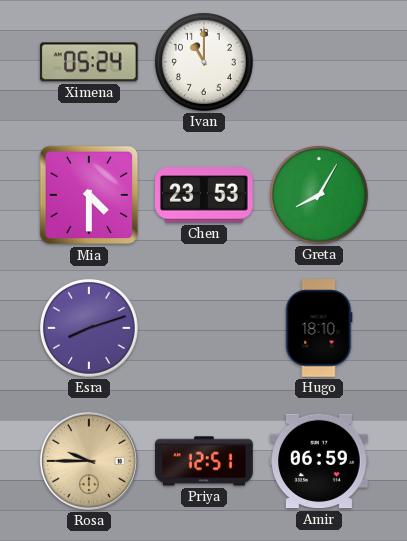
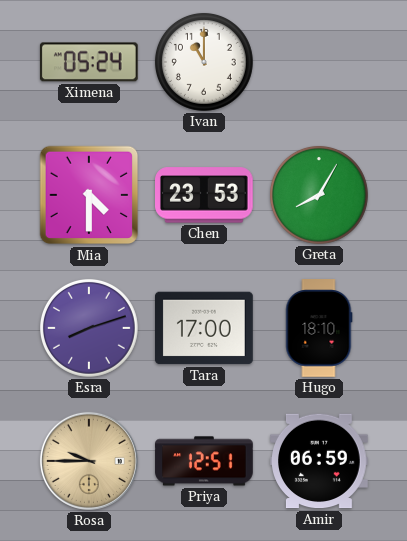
Tara: none -> 17:00
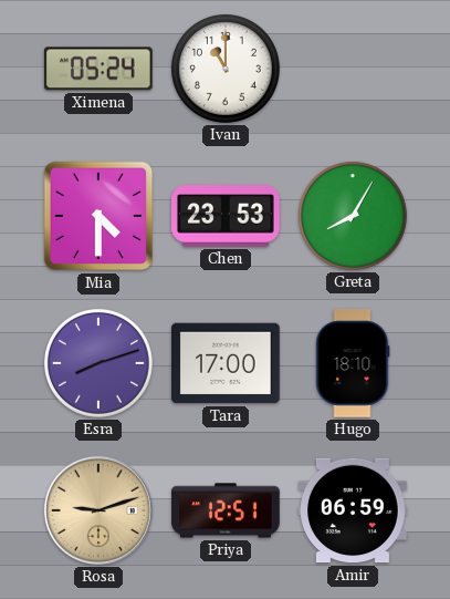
Rosa: 9:45 -> 9:12
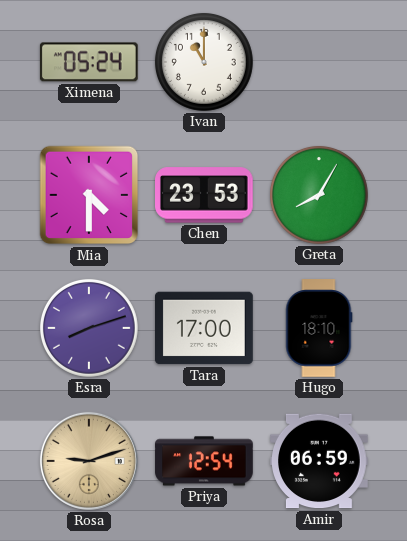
Priya: 12:51 -> 12:54
